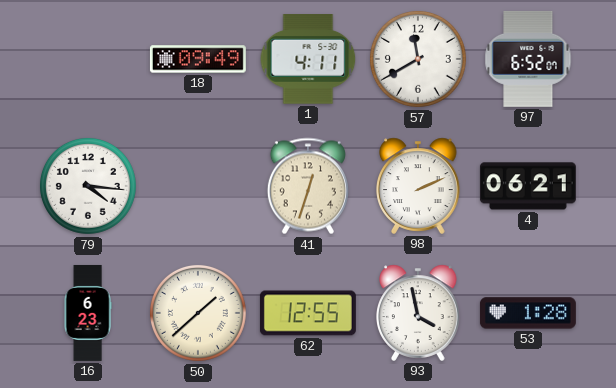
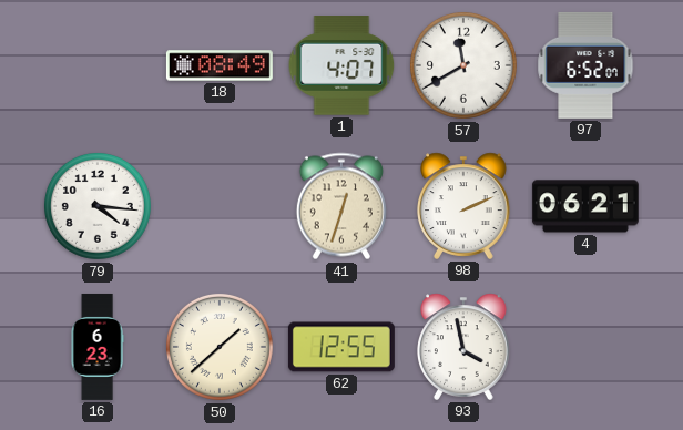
18: 09:49 -> 08:49
1: 4:11 -> 4:07
53: 1:28 -> none
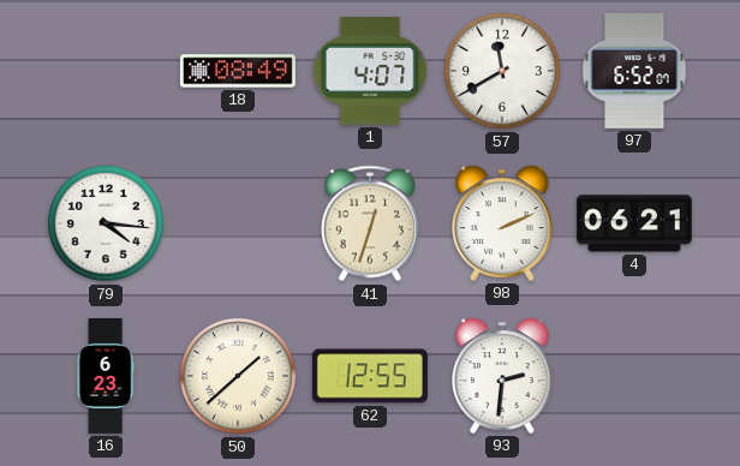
93: 3:58 -> 2:31
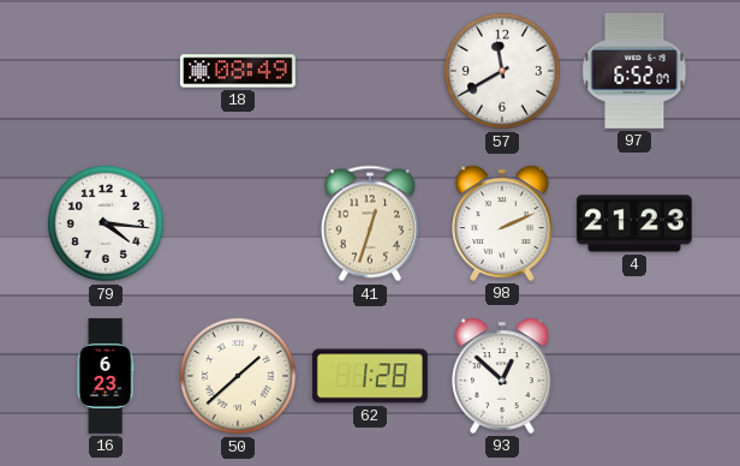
1: 4:07 -> none
4: 06:21 -> 21:23
62: 12:55 -> 1:28
93: 2:31 -> 12:52
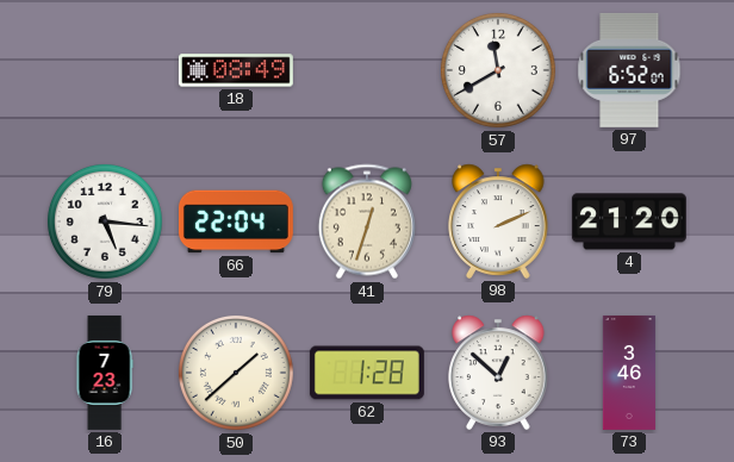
79: 4:16 -> 5:16
66: none -> 22:04
4: 21:23 -> 21:20
16: 6:23 -> 7:23
73: none -> 3:46
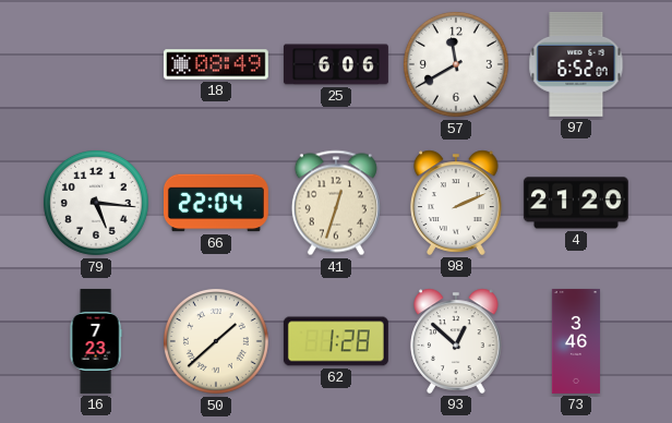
25: none -> 6:06
